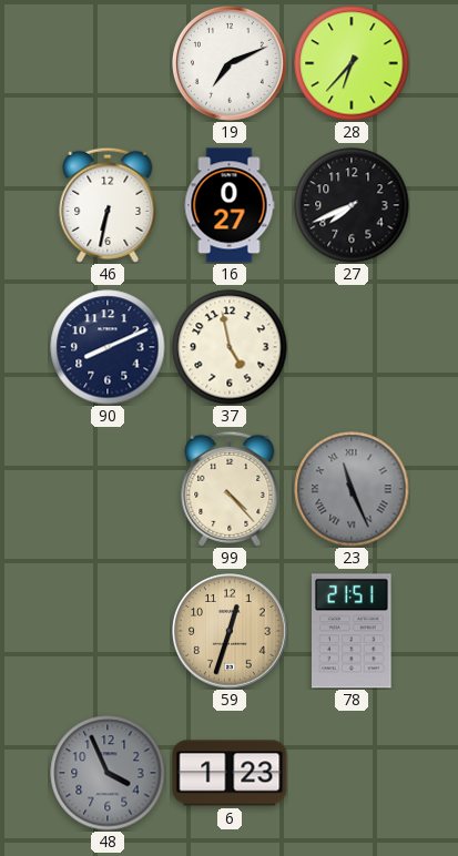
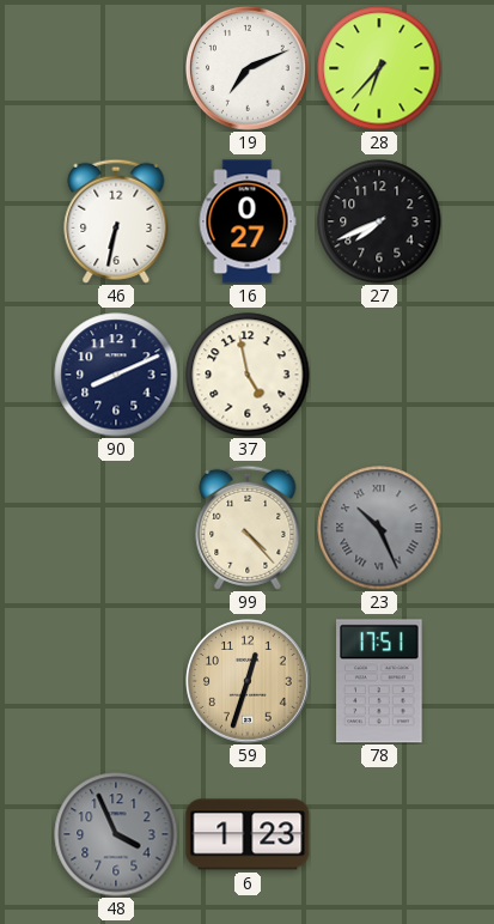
23: 11:26 -> 10:26
78: 21:51 -> 17:51
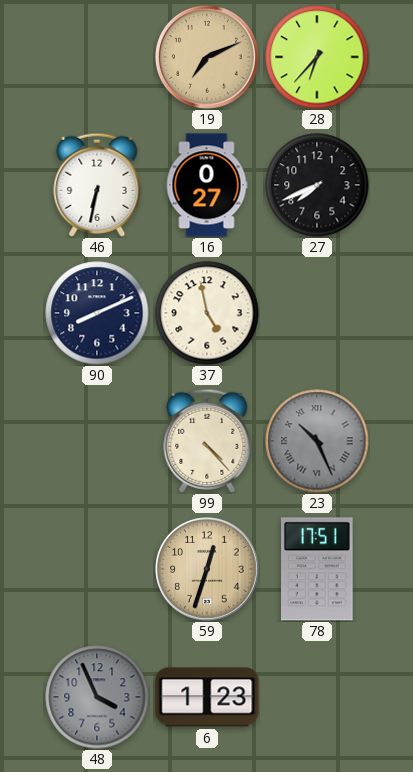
19 dial: white -> champagne
